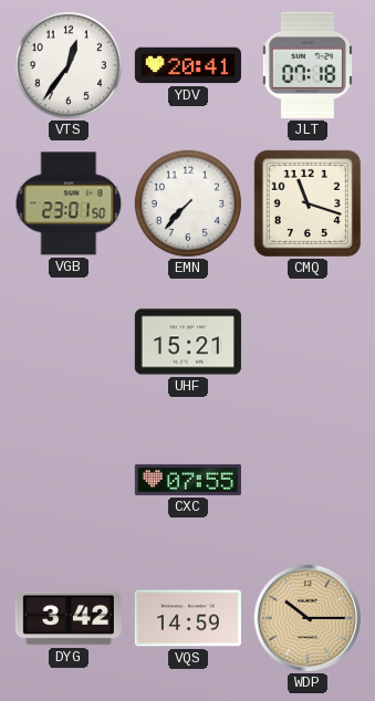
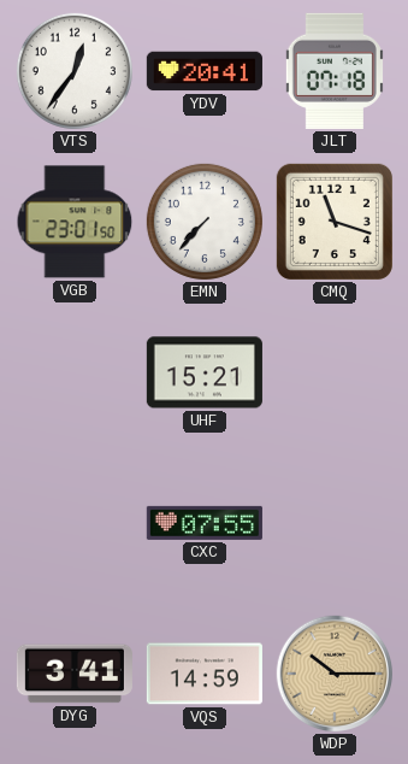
DYG: 3:42 -> 3:41
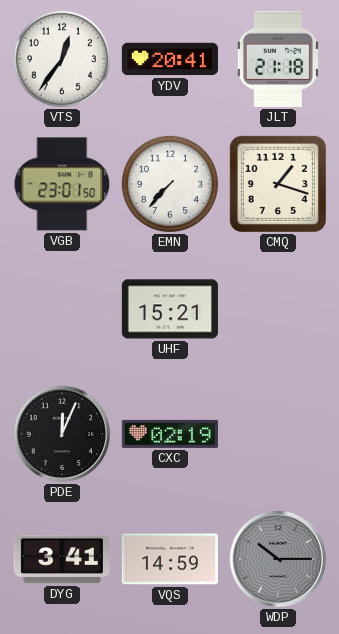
JLT: 07:18 -> 21:18
CMQ: 11:18 -> 1:18
PDE: none -> 12:04
CXC: 07:55 -> 02:19
WDP dial: champagne -> grey
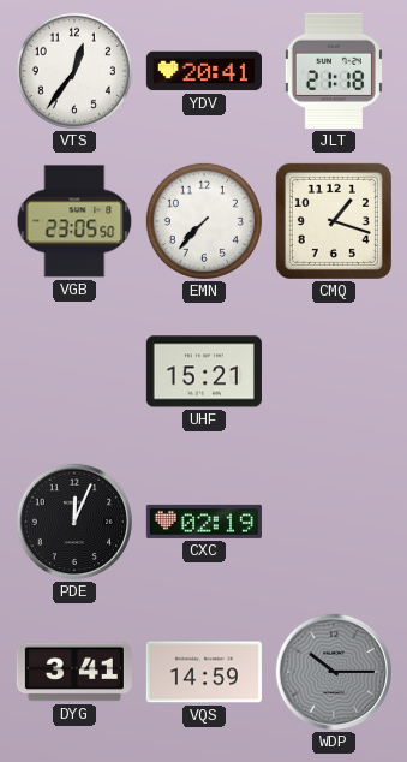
VGB: 23:01 -> 23:05
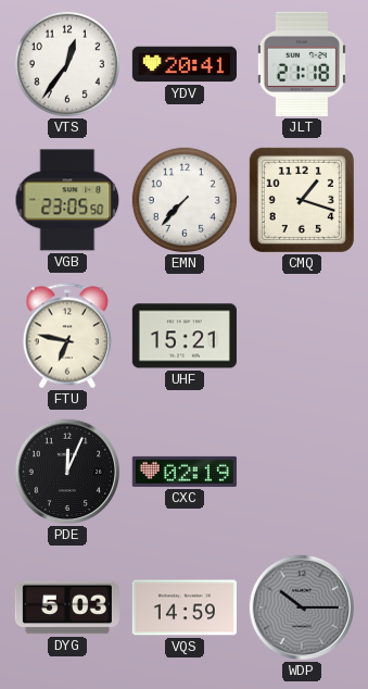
FTU: none -> 6:47
DYG: 3:41 -> 5:03
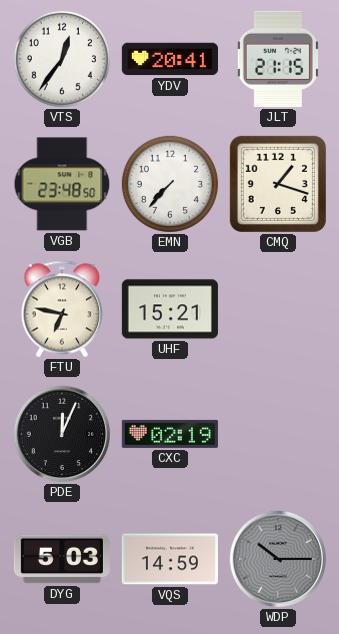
JLT: 21:18 -> 21:15
VGB: 23:05 -> 23:48
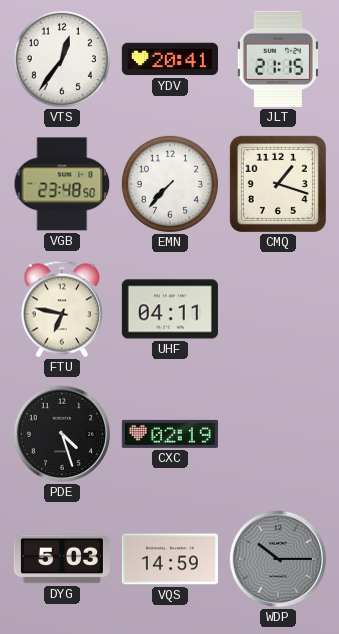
UHF: 15:21 -> 04:11
PDE: 12:04 -> 4:27
